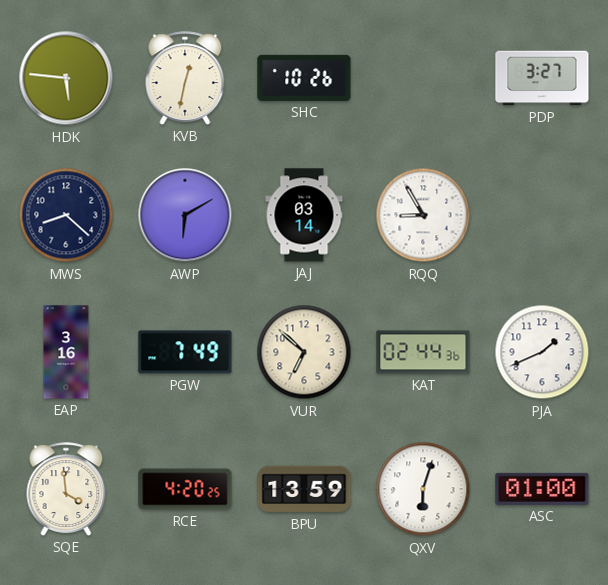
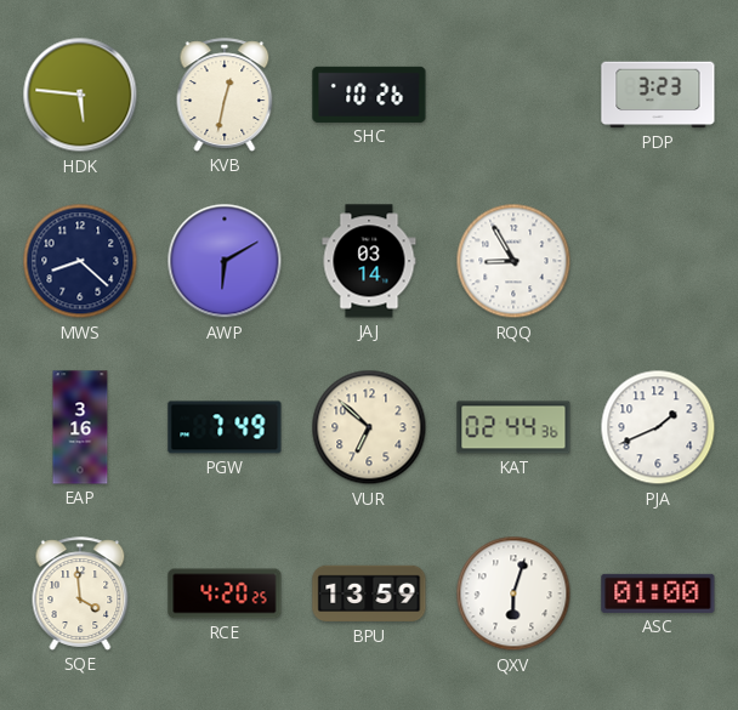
PDP: 3:27 -> 3:23
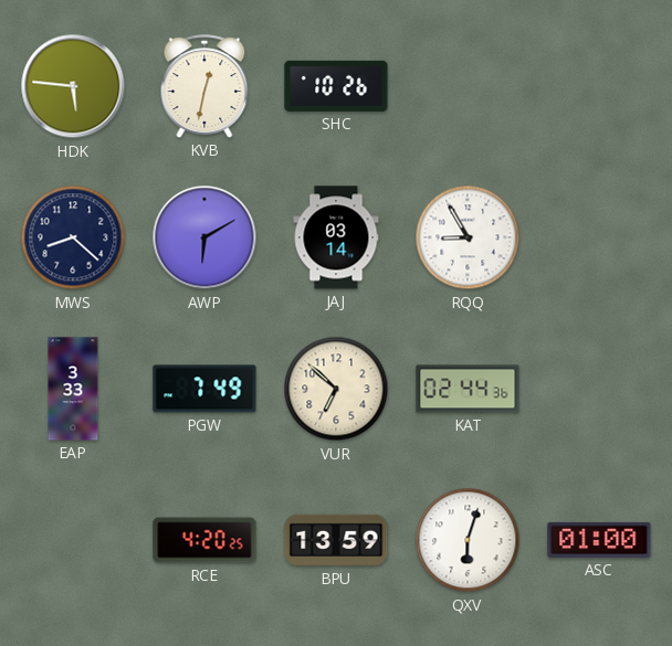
PDP: 3:23 -> none
EAP: 3:16 -> 3:33
PJA: 1:41 -> none
SQE: 3:59 -> none
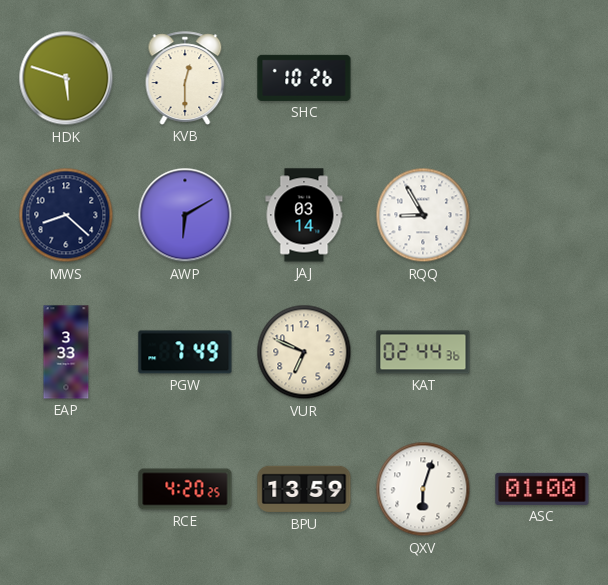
HDK: 5:46 -> 5:48
KVB: 12:32 -> 12:30
VUR: 6:52 -> 6:49
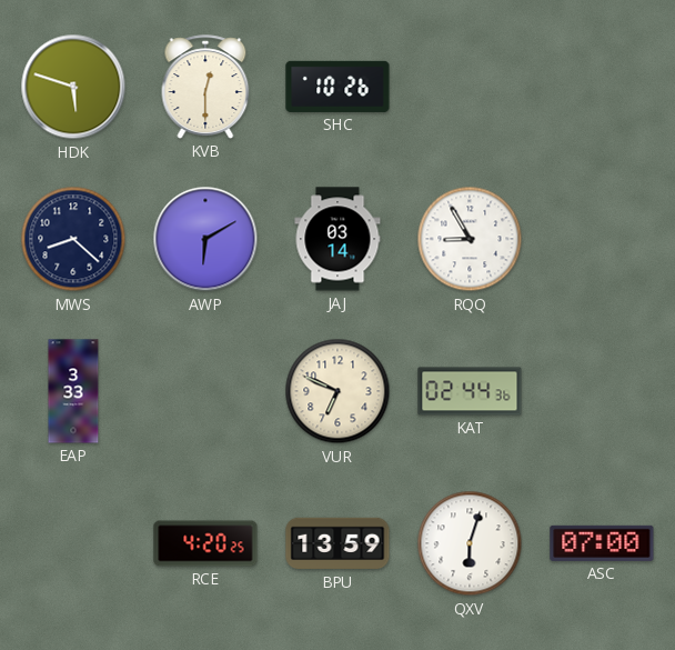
PGW: 7:49 -> none
ASC: 01:00 -> 07:00
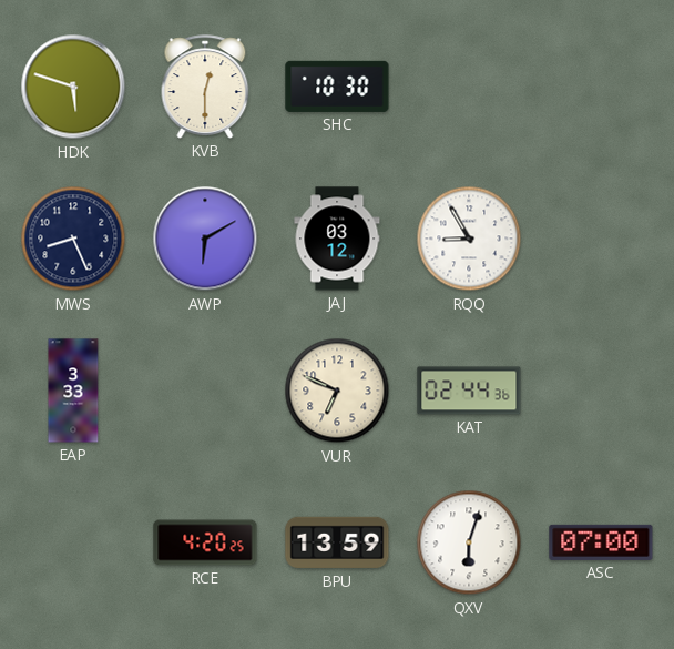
SHC: 10:26 -> 10:30
MWS: 8:22 -> 8:26
JAJ: 03:14 -> 03:12
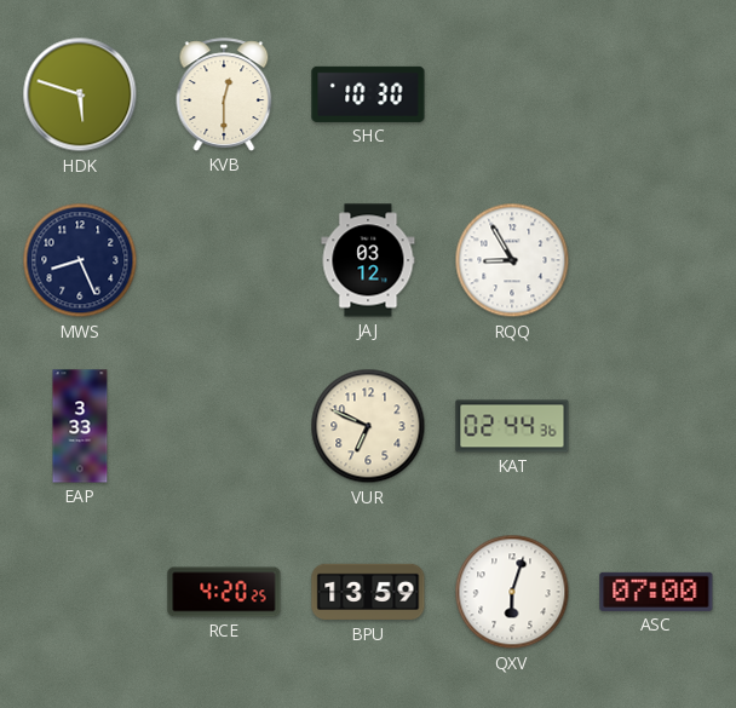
AWP: 6:10 -> none
